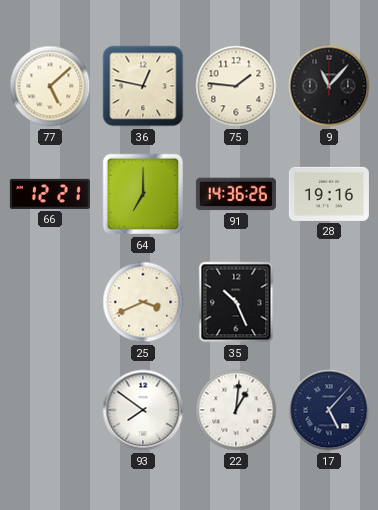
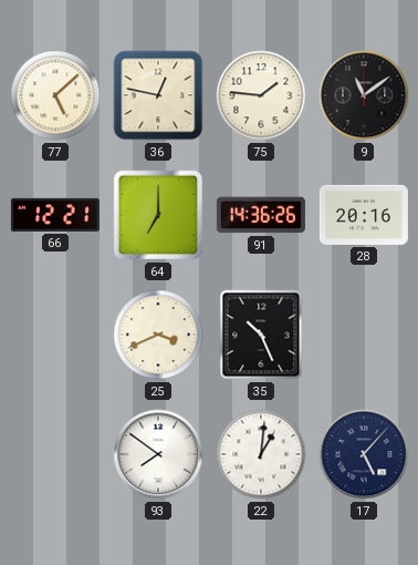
9: 11:07 -> 11:09
28: 19:16 -> 20:16
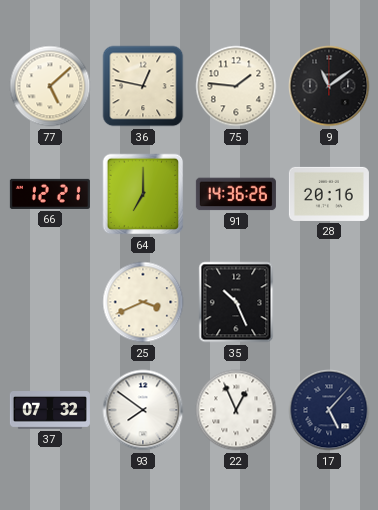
37: none -> 07:32
22: 1:01 -> 12:56
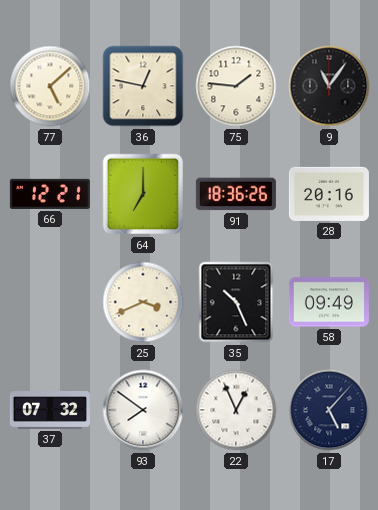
9: 11:09 -> 11:06
91: 14:36 -> 18:36
58: none -> 09:49
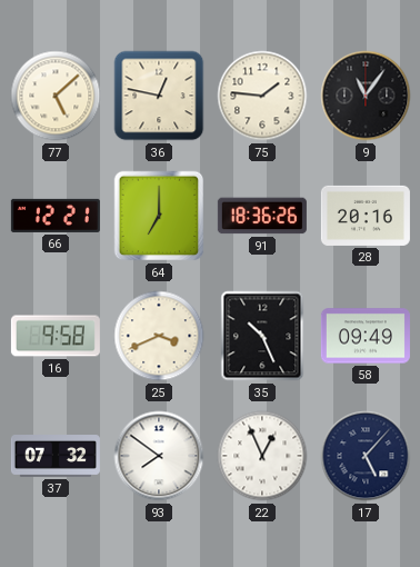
16: none -> 9:58
